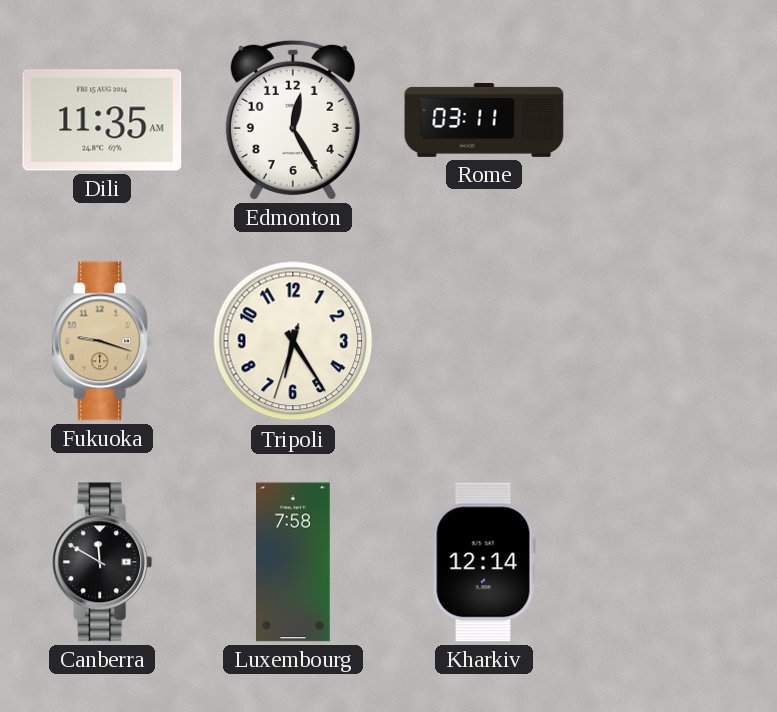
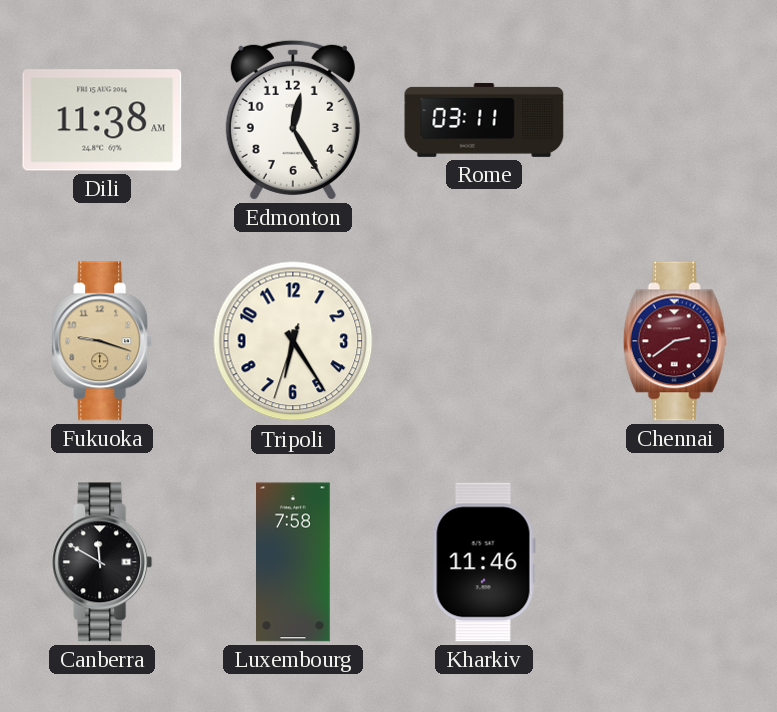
Dili: 11:35 -> 11:38
Chennai: none -> 2:39
Kharkiv: 12:14 -> 11:46
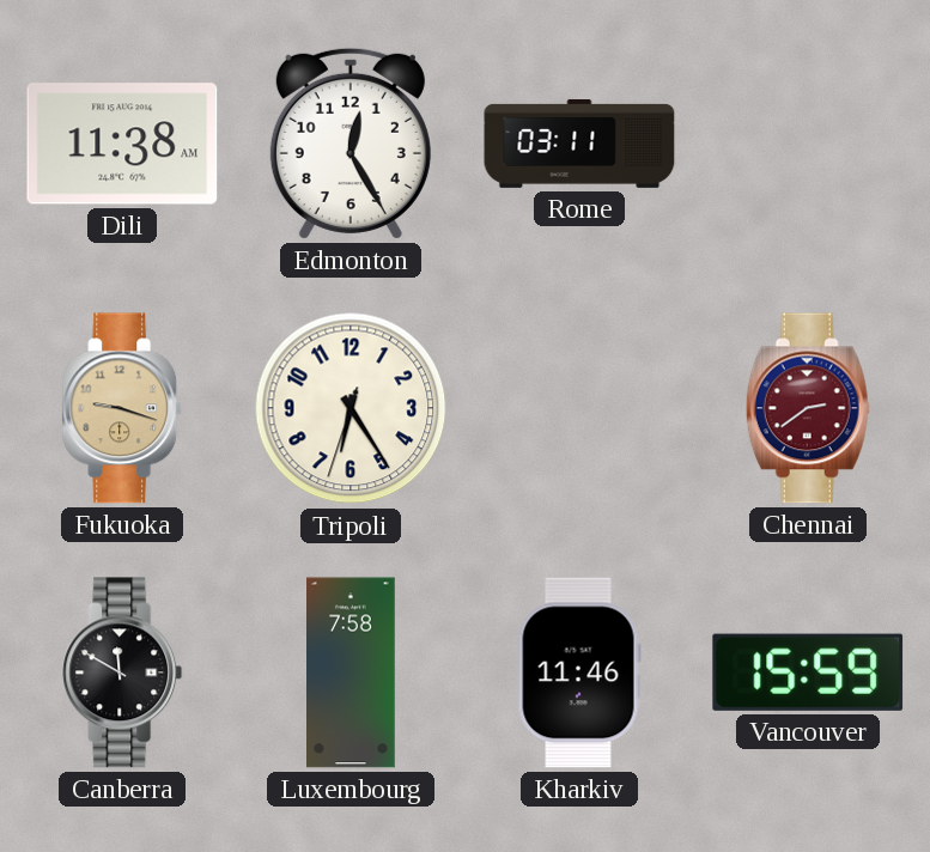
Vancouver: none -> 15:59
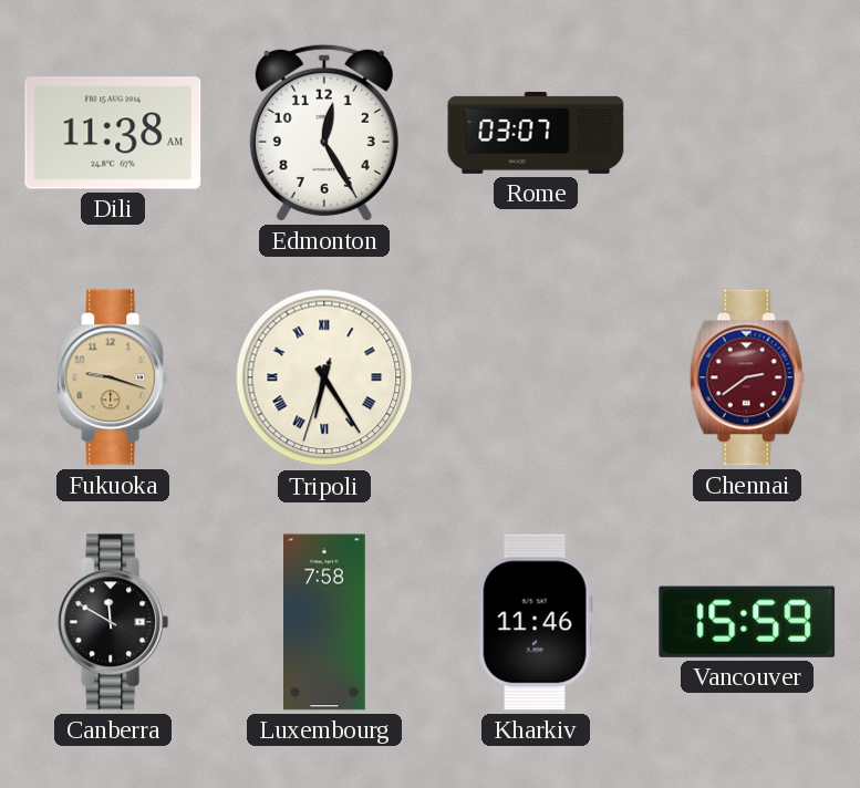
Rome: 03:11 -> 03:07
Tripoli numerals: Arabic -> Roman
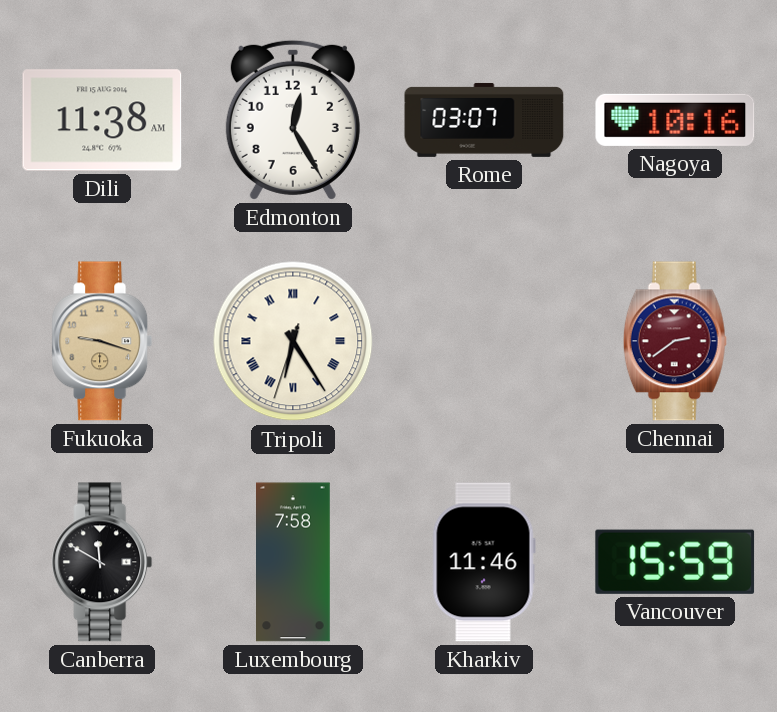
Nagoya: none -> 10:16
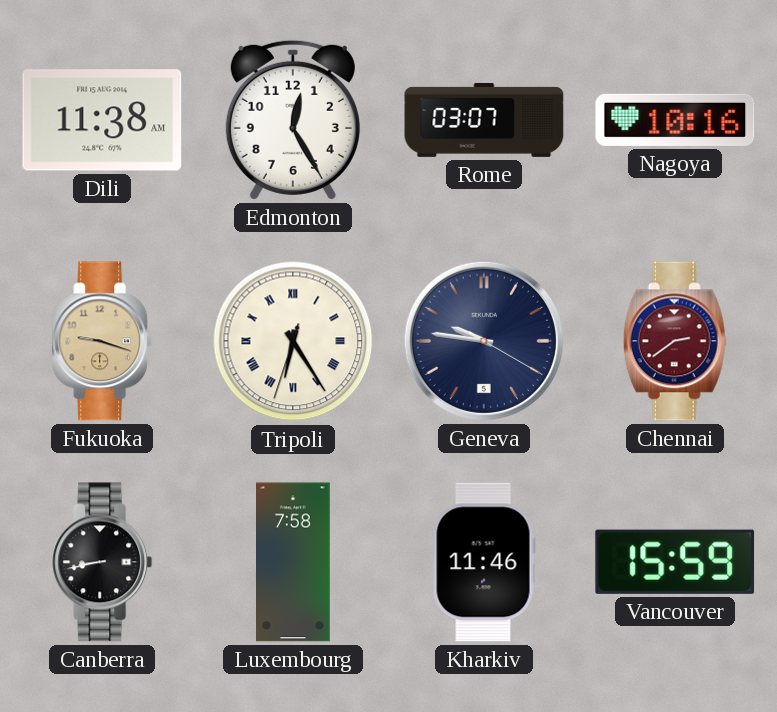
Geneva: none -> 9:46
Canberra: 11:50 -> 8:43
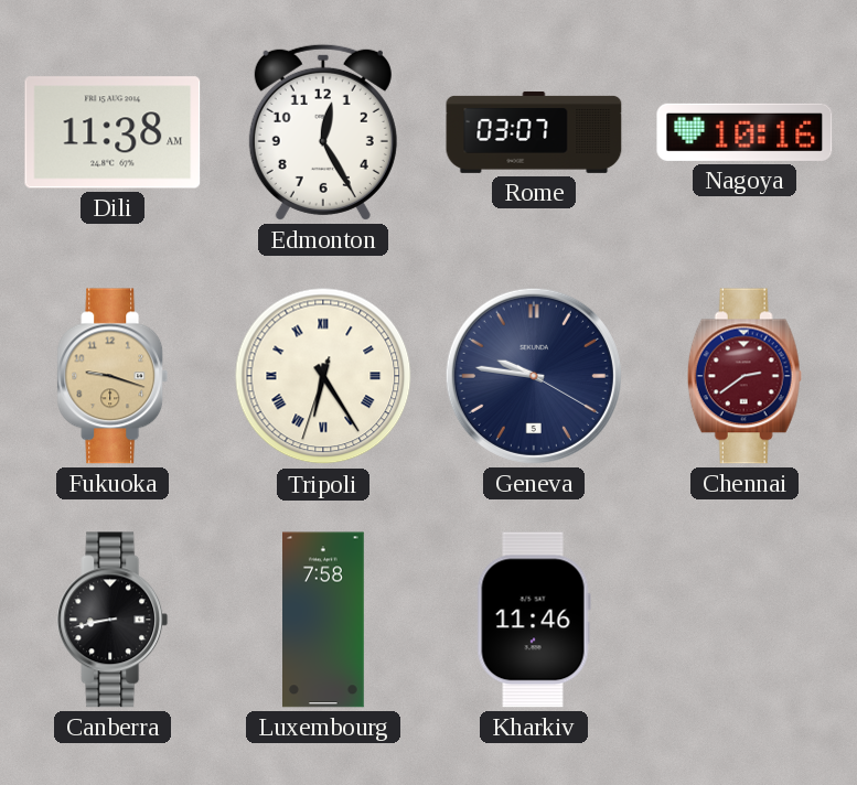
Vancouver: 15:59 -> none
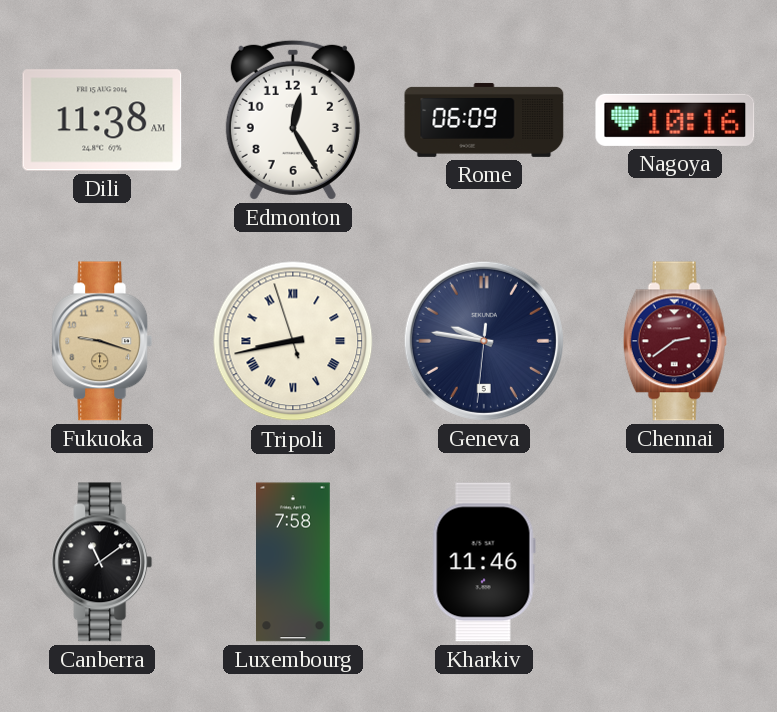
Rome: 03:07 -> 06:09
Tripoli: 6:24 -> 8:42
Geneva: 9:46:20 -> 9:46:31
Canberra: 8:43 -> 11:09
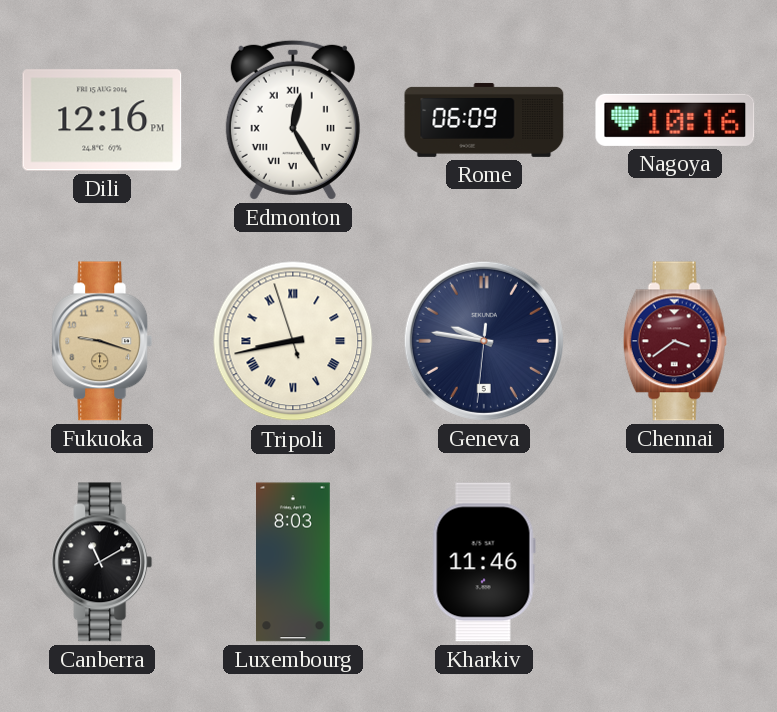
Dili: 11:38 -> 12:16
Edmonton numerals: Arabic -> Roman
Chennai: 2:39 -> 3:39
Canberra: 11:09 -> 11:10
Luxembourg: 7:58 -> 8:03
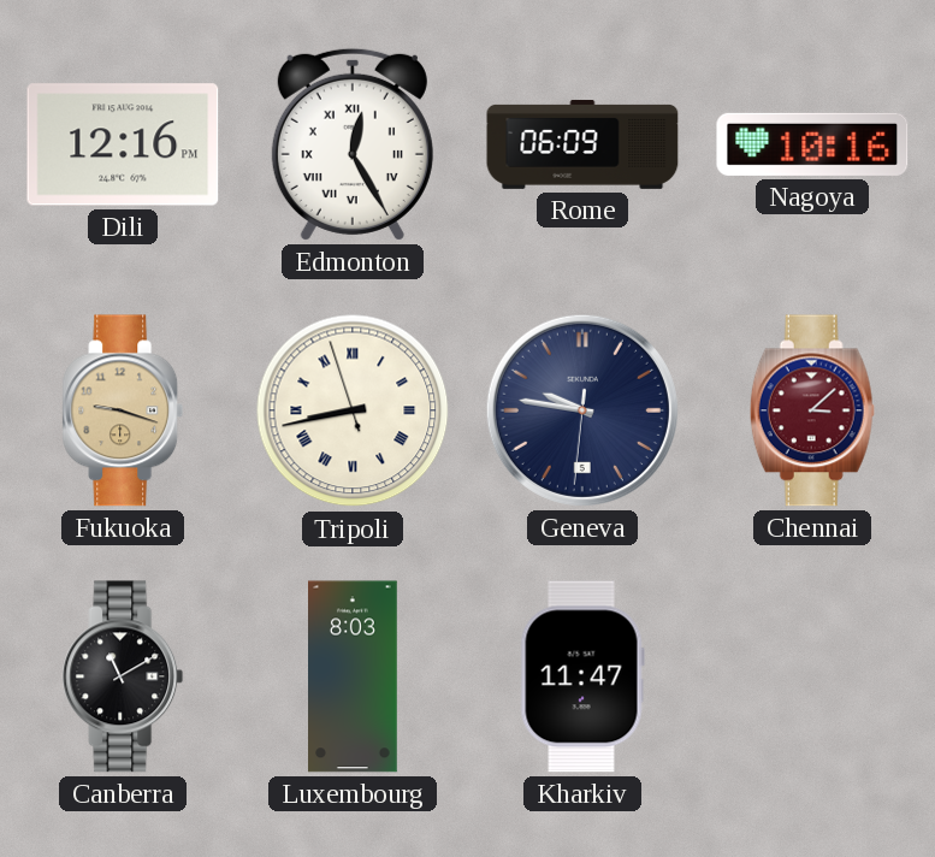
Chennai: 3:39 -> 3:08
Kharkiv: 11:46 -> 11:47
